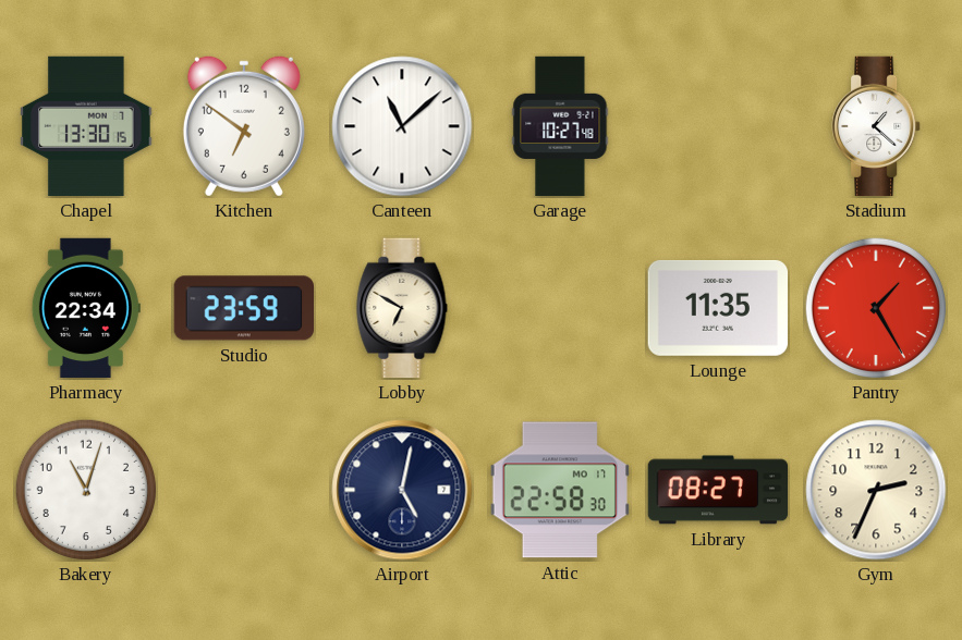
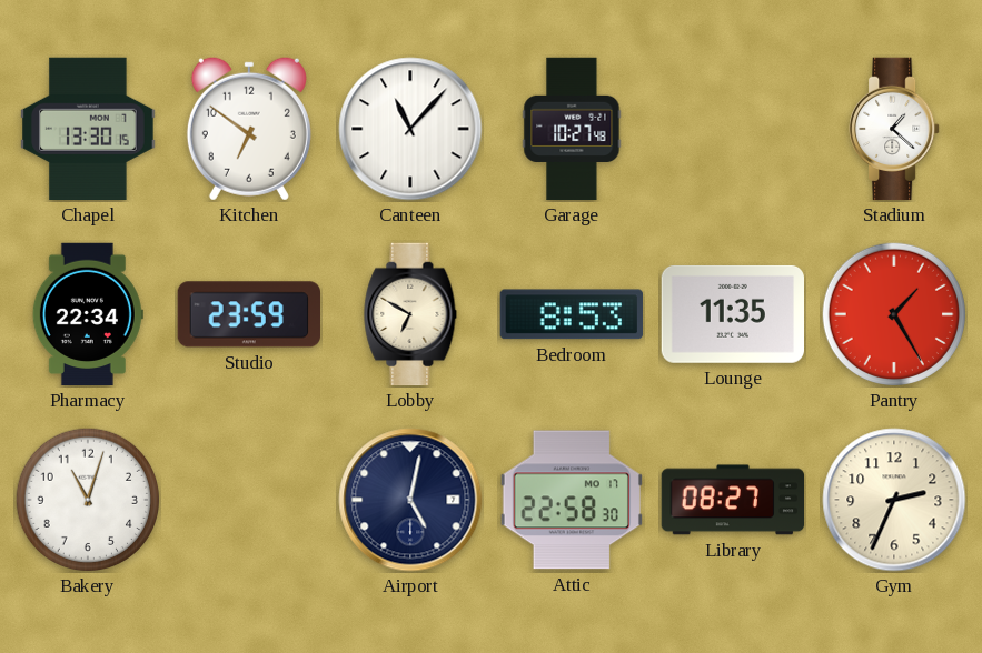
Canteen: 11:08 -> 11:07
Bedroom: none -> 8:53
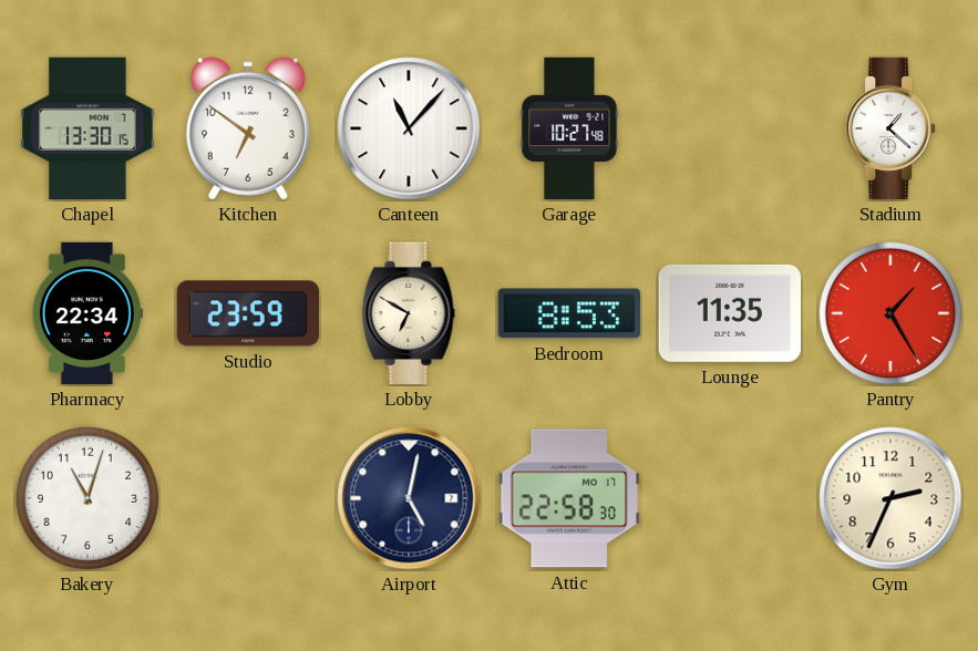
Library: 08:27 -> none
